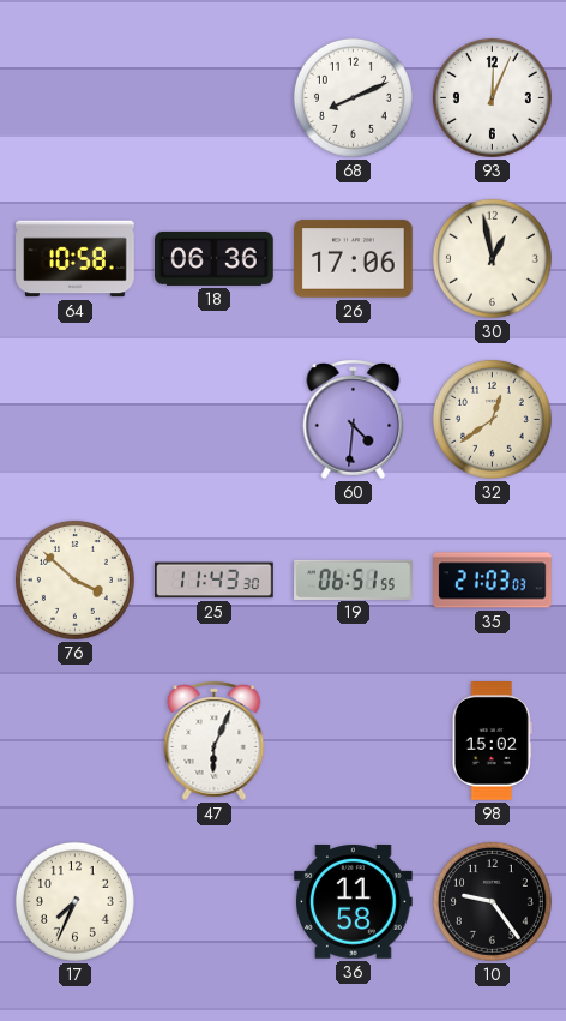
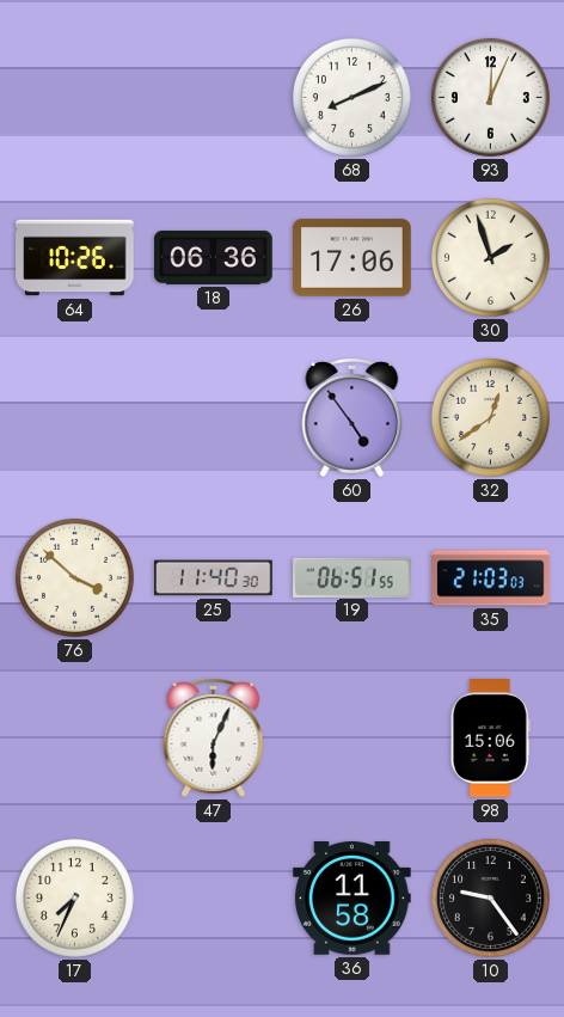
64: 10:58 -> 10:26
30: 12:58 -> 1:57
60: 4:31 -> 4:54
25: 11:43 -> 11:40
98: 15:02 -> 15:06
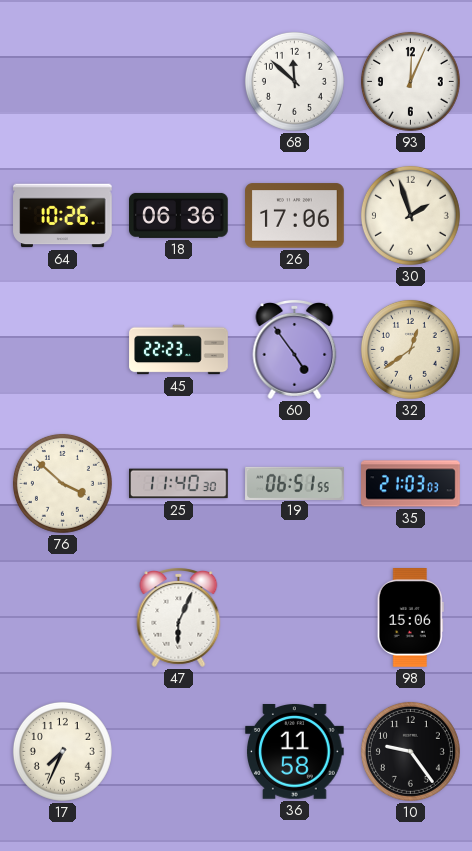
68: 8:11 -> 11:52
45: none -> 22:23
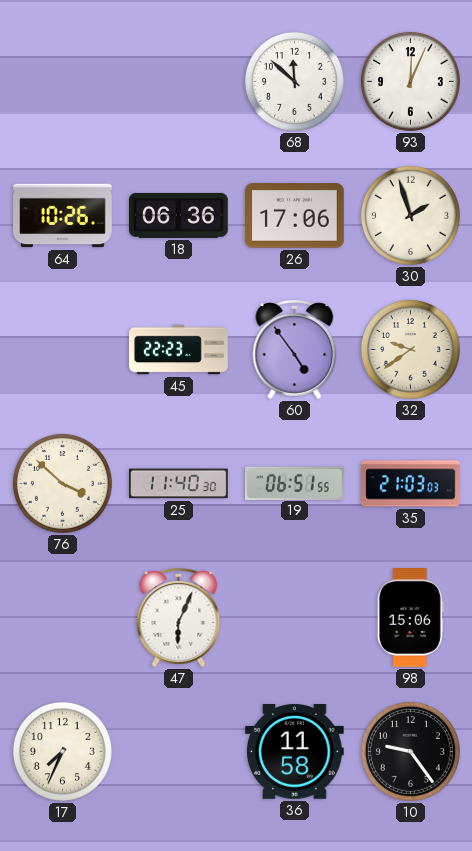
32: 12:39 -> 9:39
